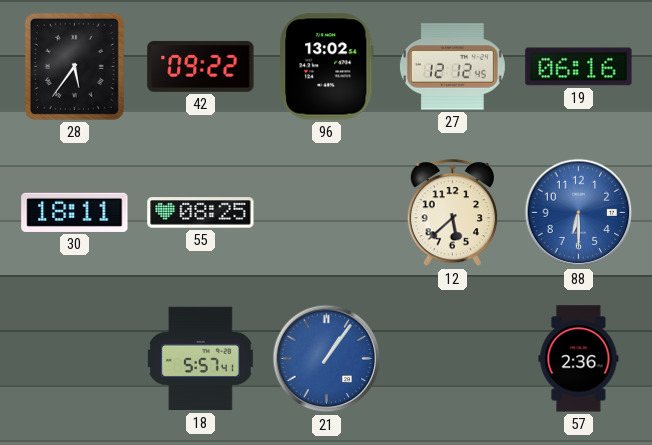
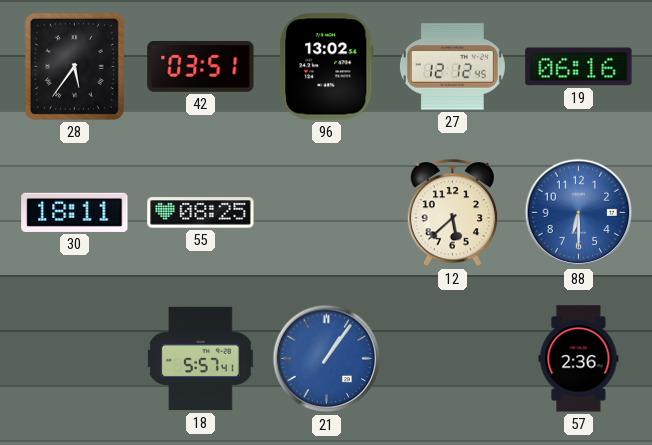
42: 09:22 -> 03:51
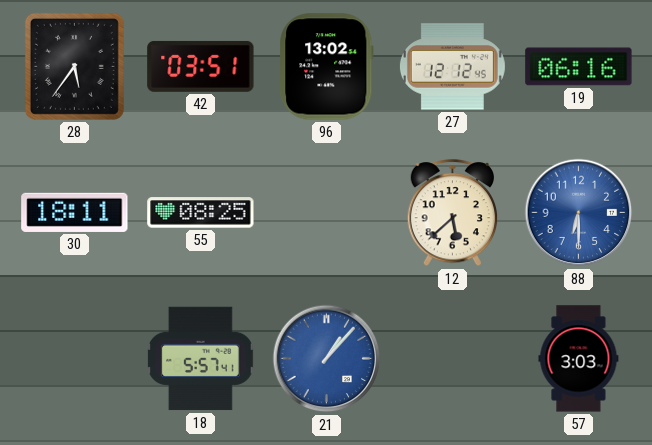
21: 1:06 -> 1:07
57: 2:36 -> 3:03
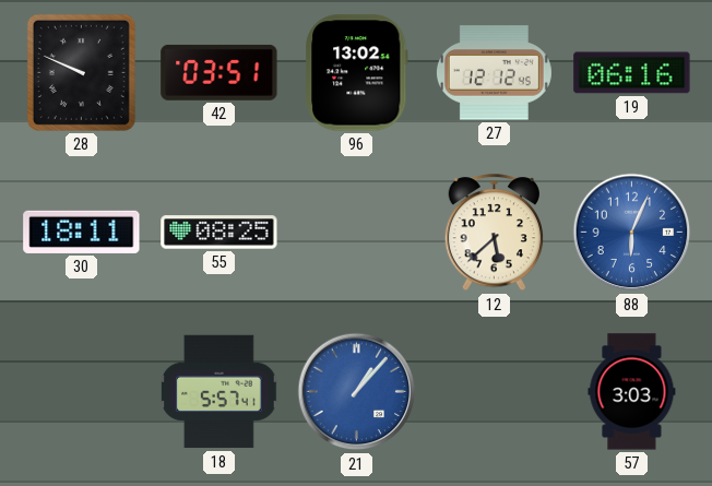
28: 5:36 -> 9:49
88: 6:30 -> 6:04
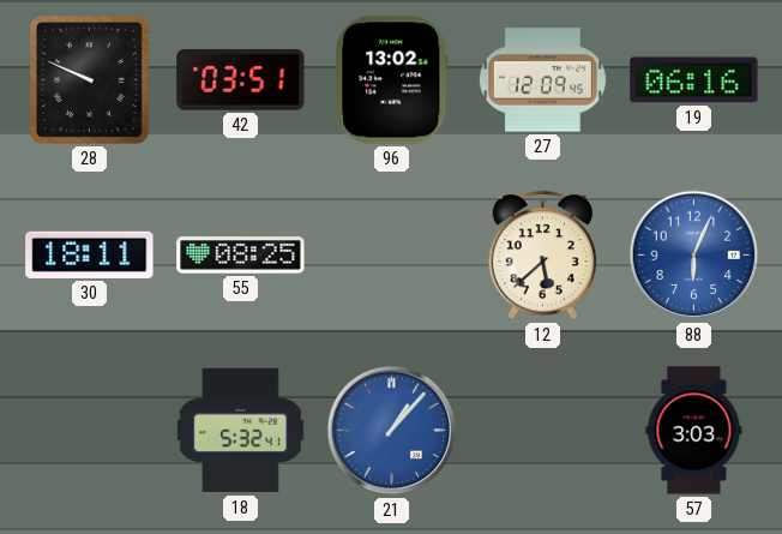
27: 12:12 -> 12:09
18: 5:57 -> 5:32
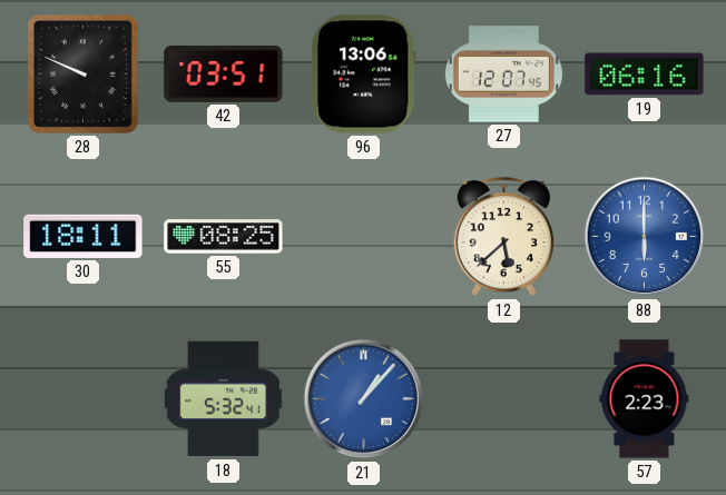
96: 13:02 -> 13:06
27: 12:09 -> 12:07
88: 6:04 -> 6:00
57: 3:03 -> 2:23
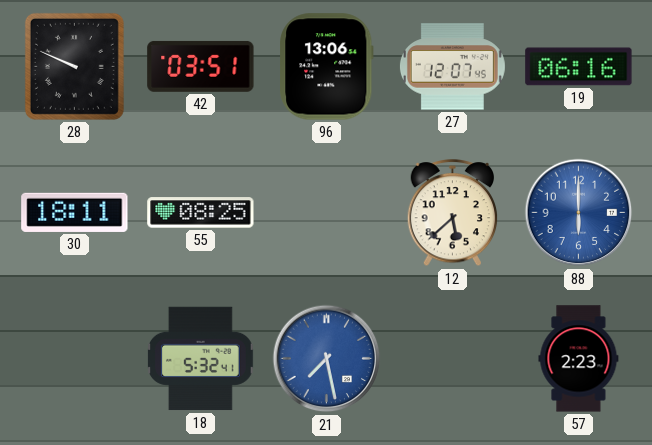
21: 1:07 -> 7:28
